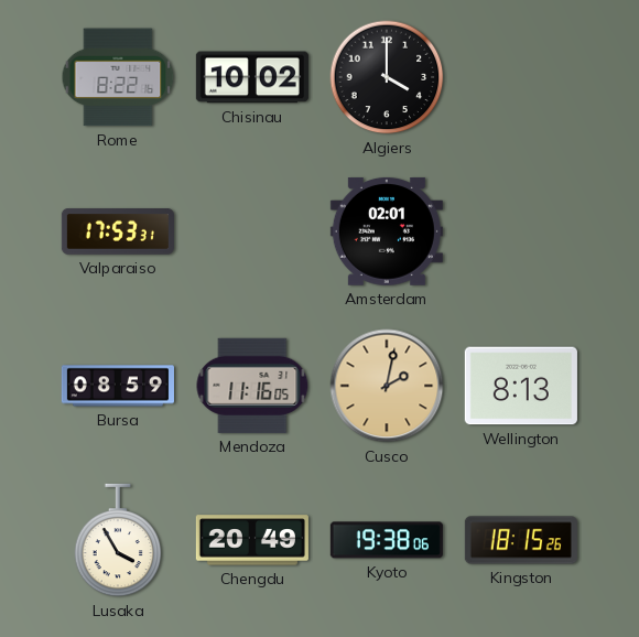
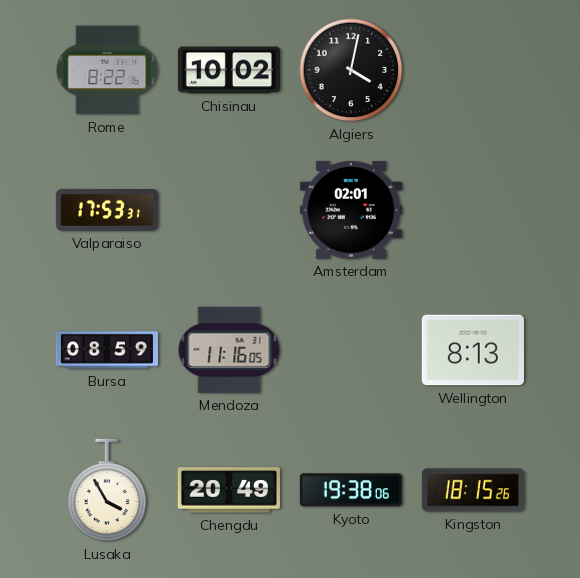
Algiers: 4:00 -> 4:02
Cusco: 2:02 -> none
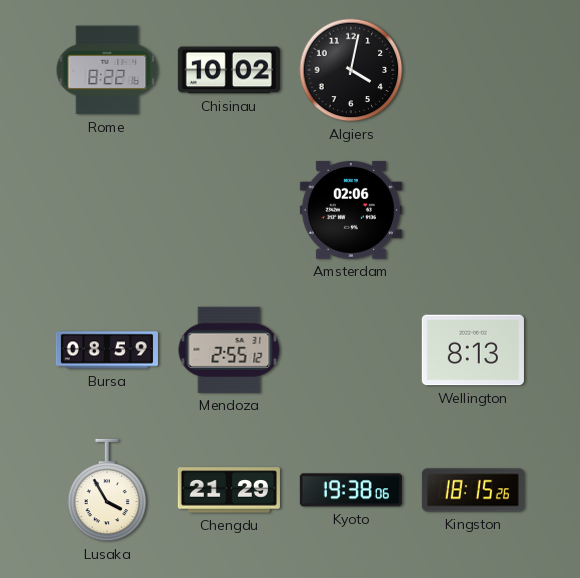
Valparaiso: 17:53 -> none
Amsterdam: 02:01 -> 02:06
Mendoza: 11:16 -> 2:55
Chengdu: 20:49 -> 21:29
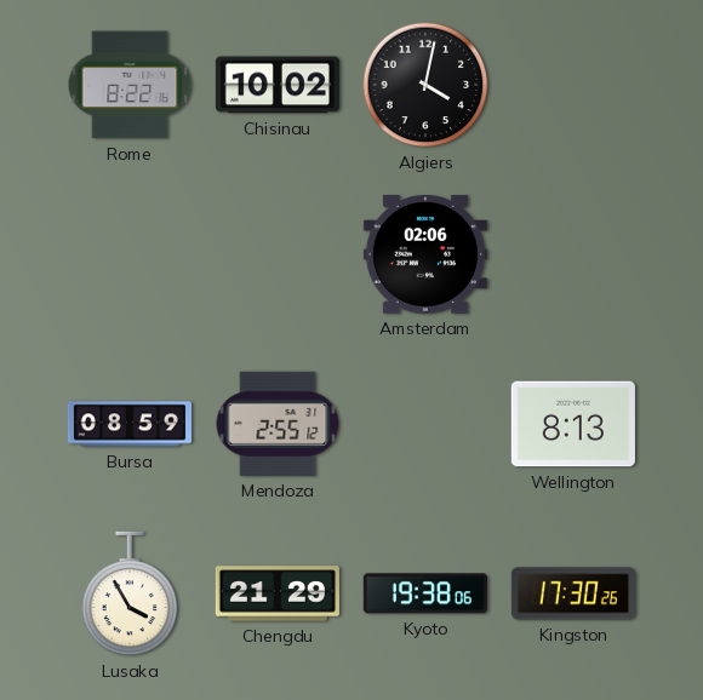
Kingston: 18:15 -> 17:30
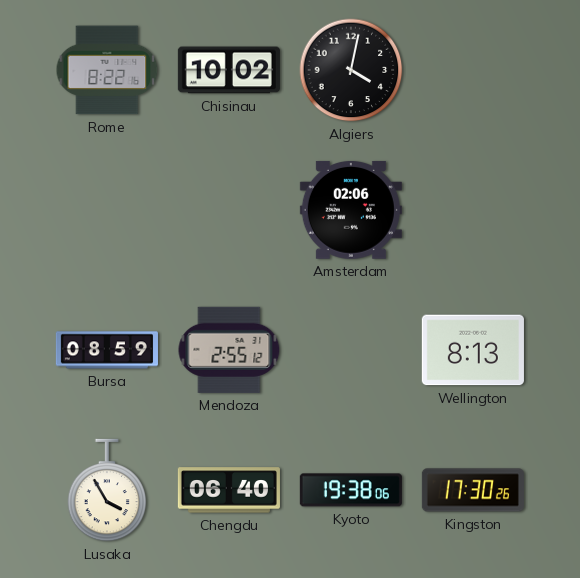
Chengdu: 21:29 -> 06:40
